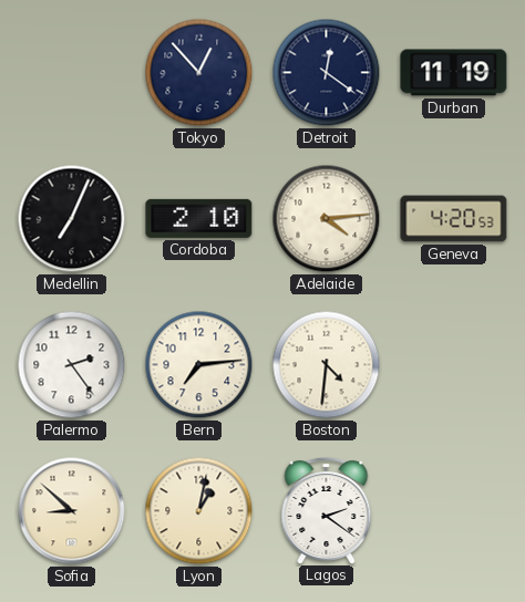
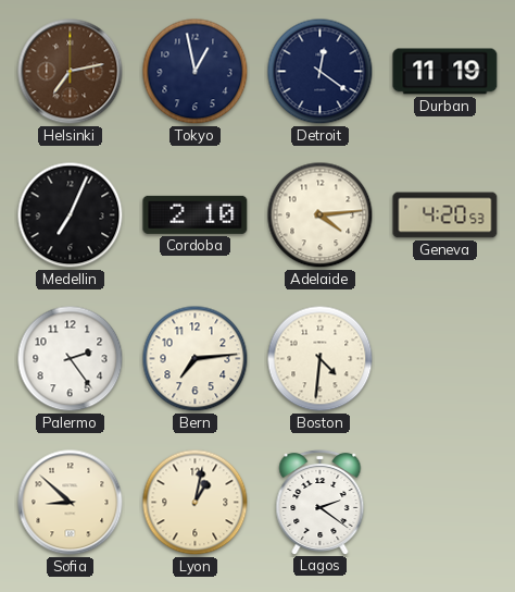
Helsinki: none -> 7:13
Tokyo: 12:53 -> 12:58
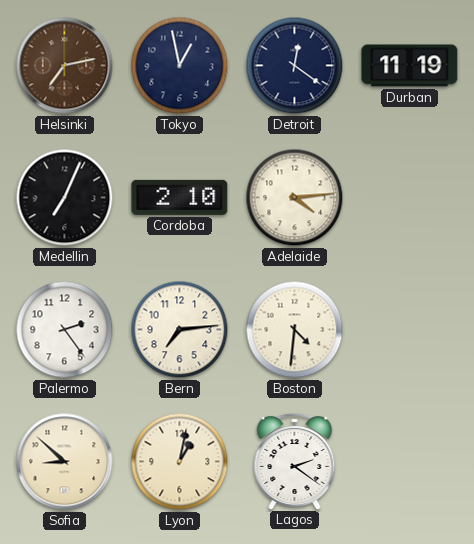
Geneva: 4:20 -> none
